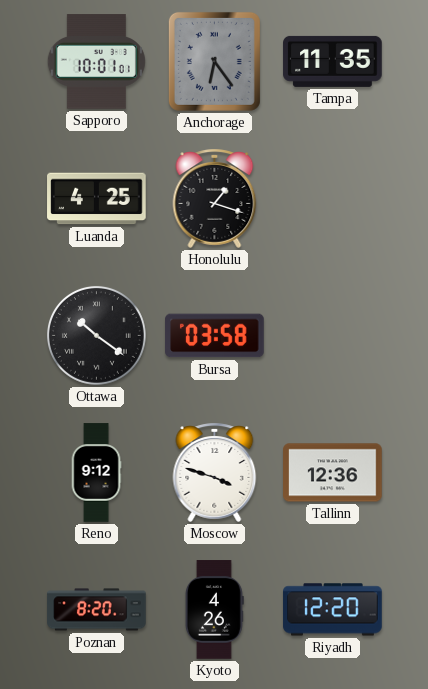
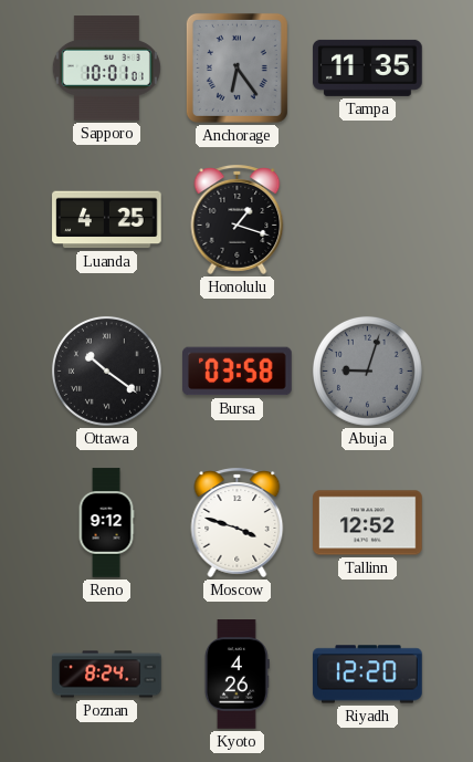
Abuja: none -> 9:03
Tallinn: 12:36 -> 12:52
Poznan: 8:20 -> 8:24
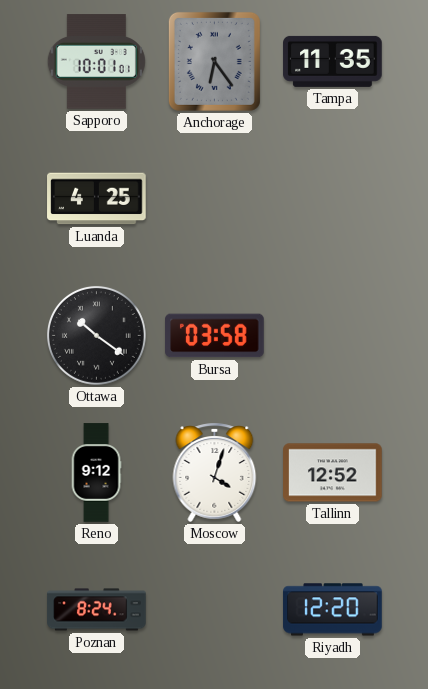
Honolulu: 1:18 -> none
Abuja: 9:03 -> none
Moscow: 3:48 -> 4:03
Kyoto: 4:26 -> none
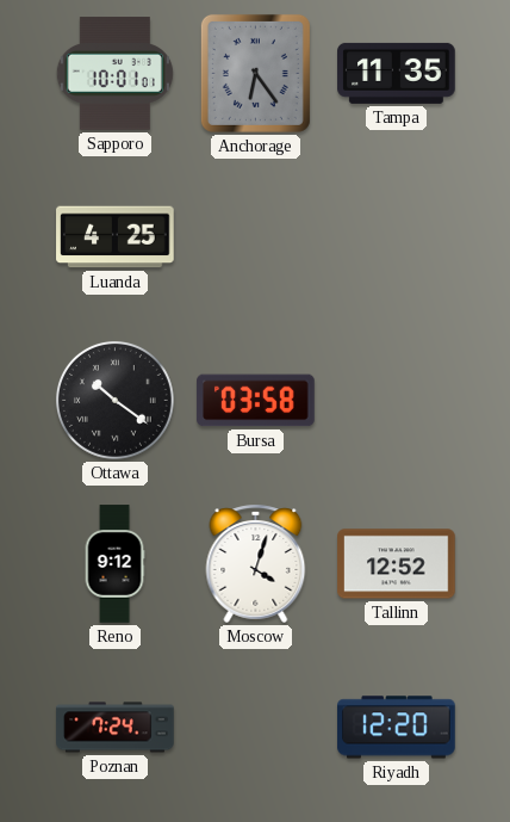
Poznan: 8:24 -> 7:24
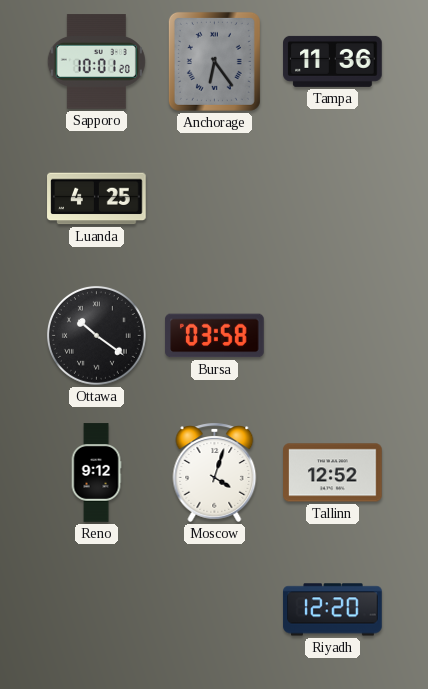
Sapporo: 10:01:01 -> 10:01:20
Tampa: 11:35 -> 11:36
Poznan: 7:24 -> none
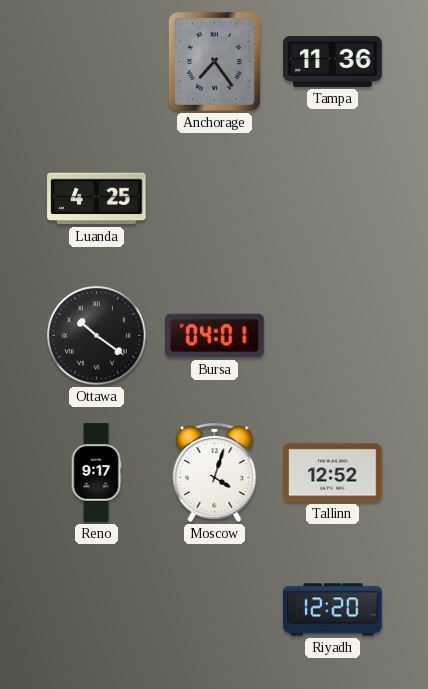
Sapporo: 10:01 -> none
Anchorage: 6:24 -> 7:24
Bursa: 03:58 -> 04:01
Reno: 9:12 -> 9:17
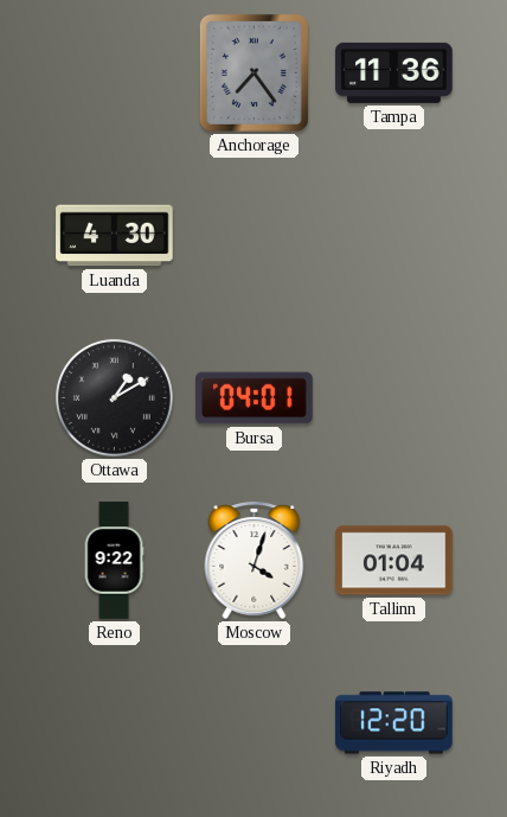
Luanda: 4:25 -> 4:30
Ottawa: 10:21 -> 1:10
Reno: 9:17 -> 9:22
Tallinn: 12:52 -> 01:04
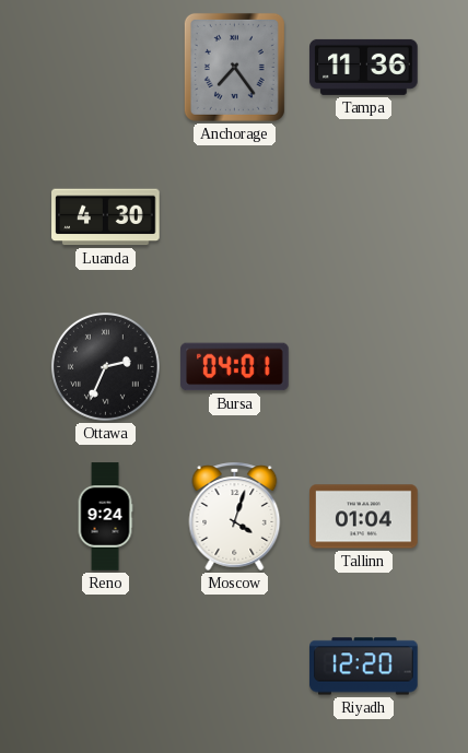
Ottawa: 1:10 -> 2:34
Reno: 9:22 -> 9:24
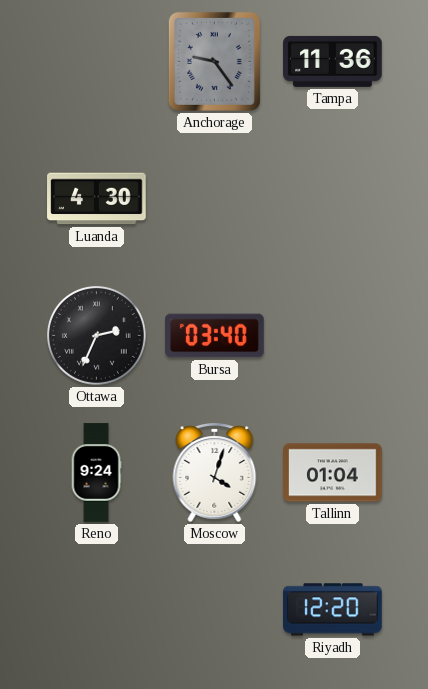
Anchorage: 7:24 -> 9:24
Bursa: 04:01 -> 03:40
